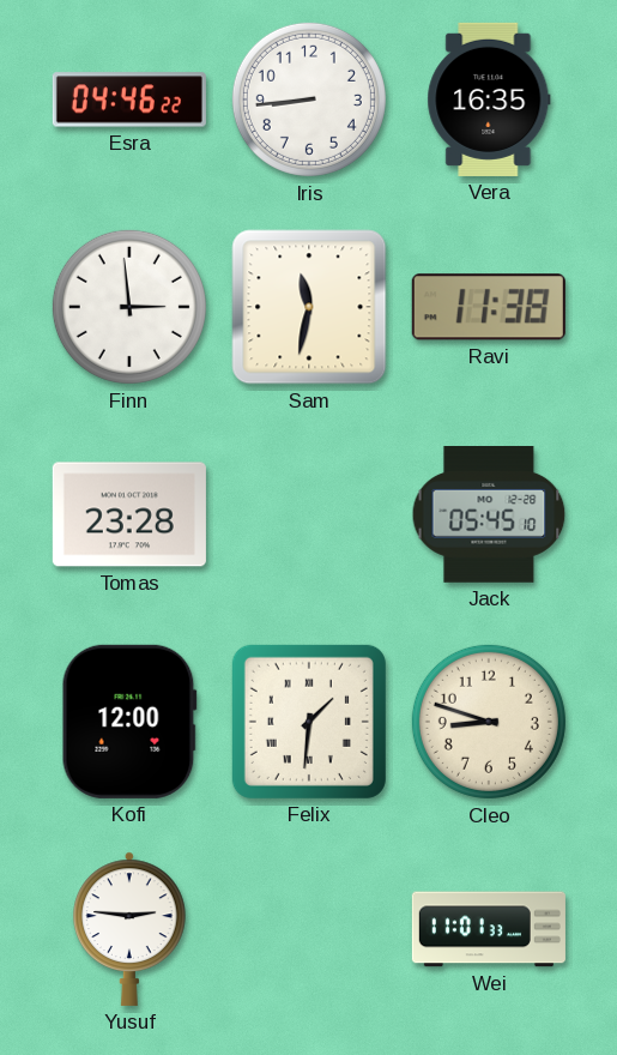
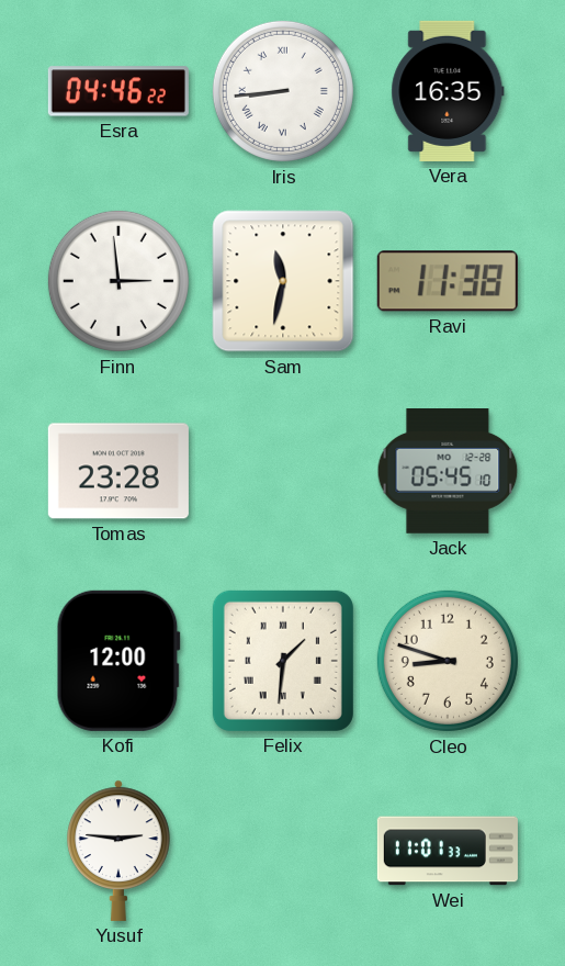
Iris numerals: Arabic -> Roman
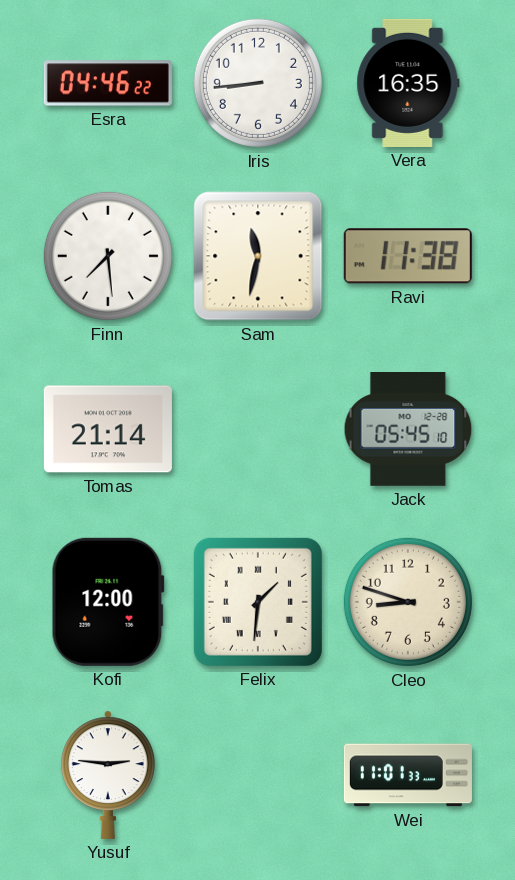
Iris numerals: Roman -> Arabic
Finn: 2:59 -> 7:29
Tomas: 23:28 -> 21:14
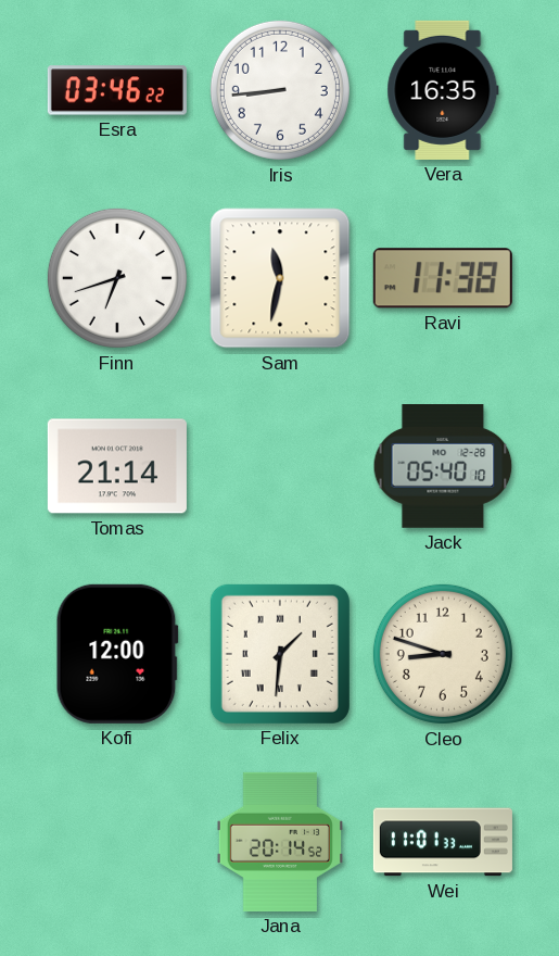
Esra: 04:46 -> 03:46
Finn: 7:29 -> 6:42
Jack: 05:45 -> 05:40
Yusuf: 2:46 -> none
Jana: none -> 20:14
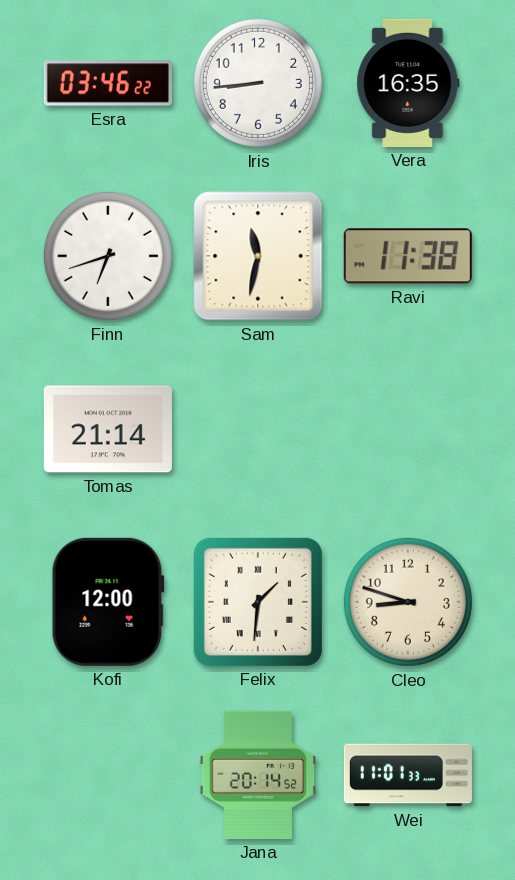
Jack: 05:40 -> none
